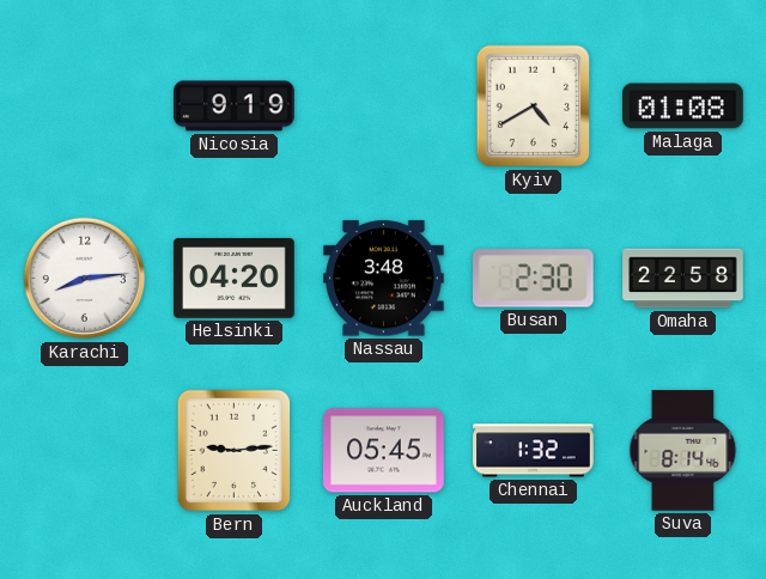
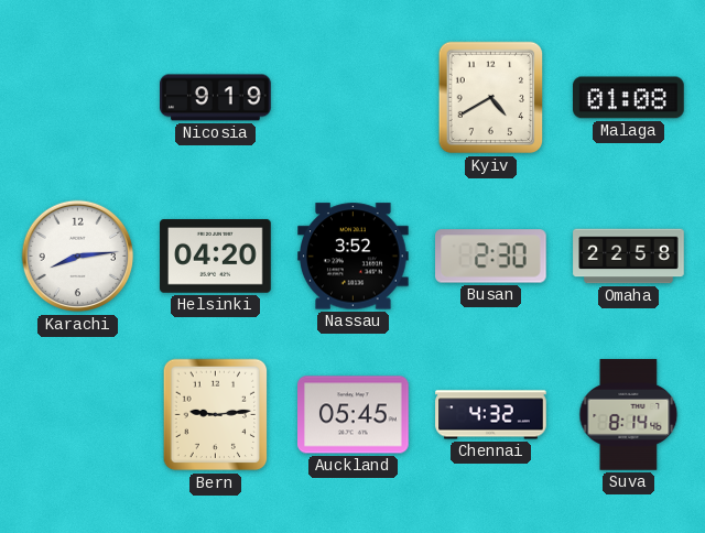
Nassau: 3:48 -> 3:52
Chennai: 1:32 -> 4:32
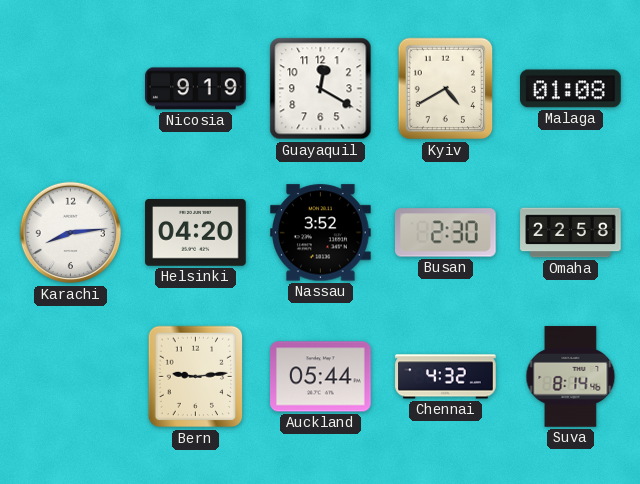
Guayaquil: none -> 12:20
Auckland: 05:45 -> 05:44
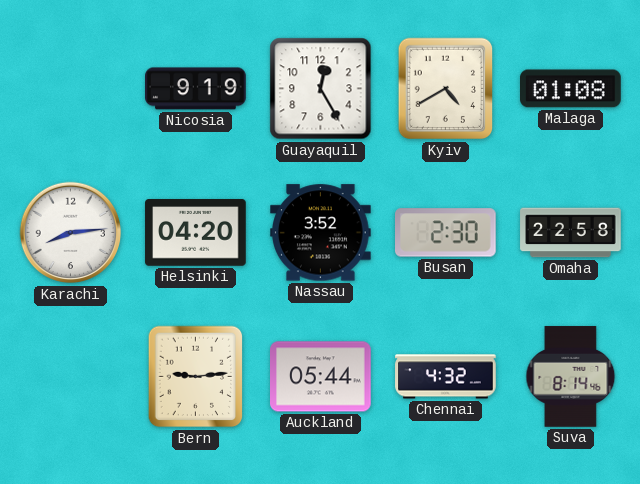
Guayaquil: 12:20 -> 12:25
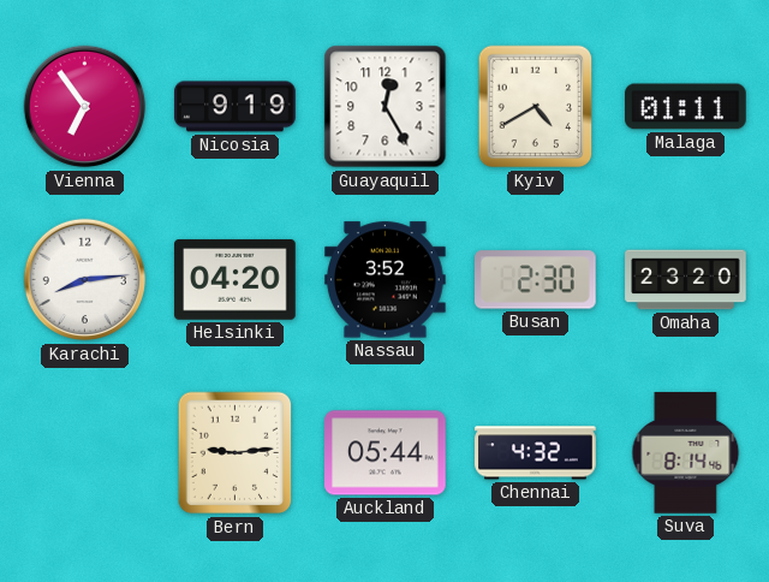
Vienna: none -> 6:54
Malaga: 01:08 -> 01:11
Omaha: 22:58 -> 23:20
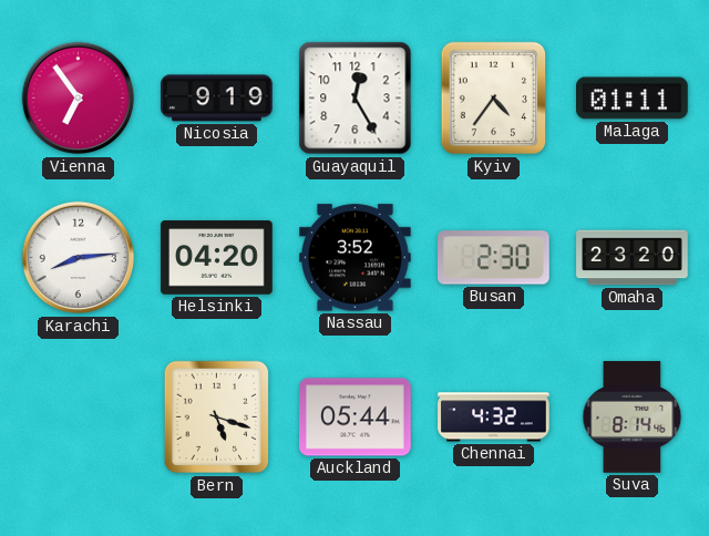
Kyiv: 4:40 -> 4:36
Bern: 9:14 -> 5:18
